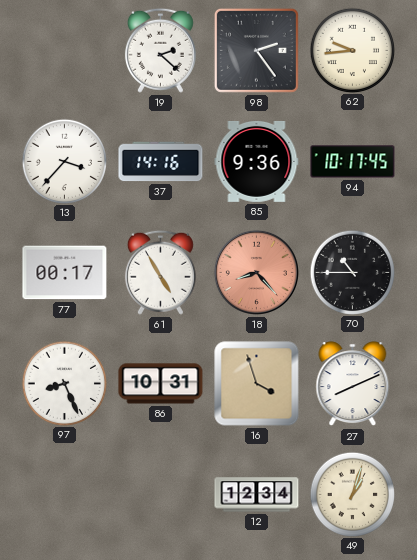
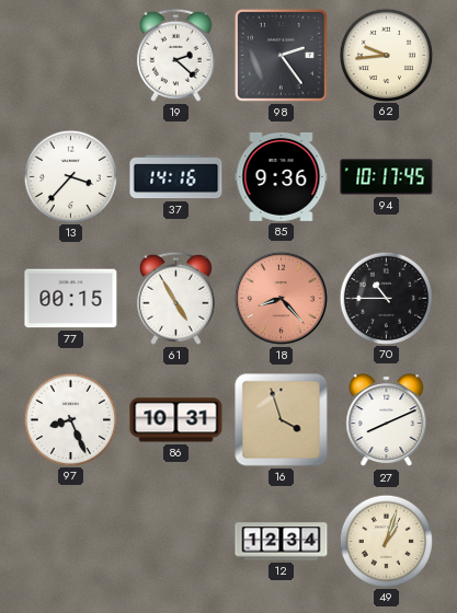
77: 00:17 -> 00:15
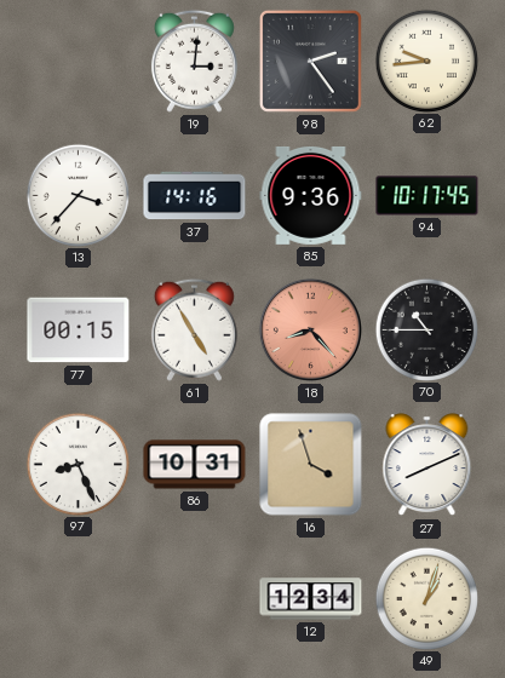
19: 2:22 -> 3:01
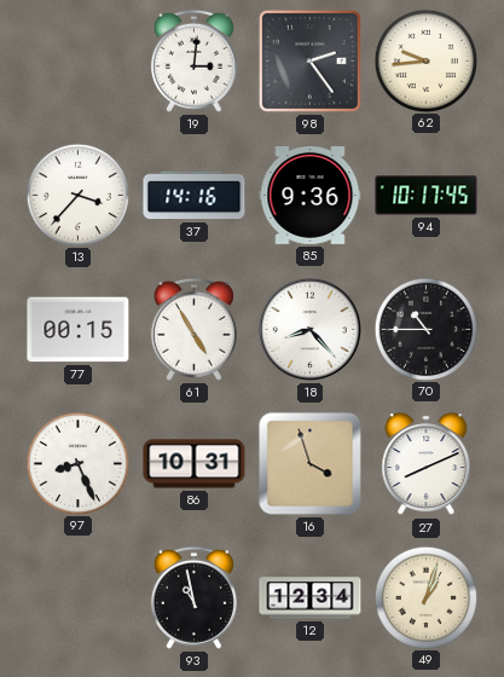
18 dial: salmon -> white
93: none -> 10:58
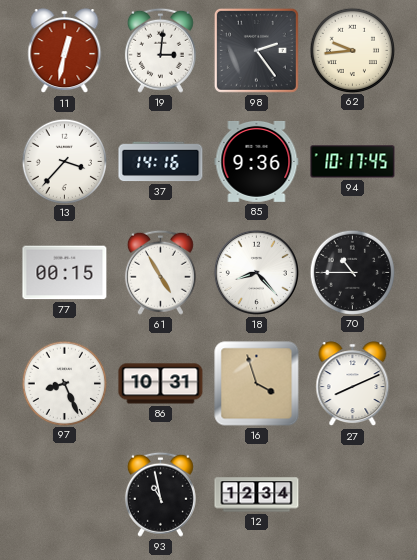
11: none -> 12:32
49: 1:03 -> none
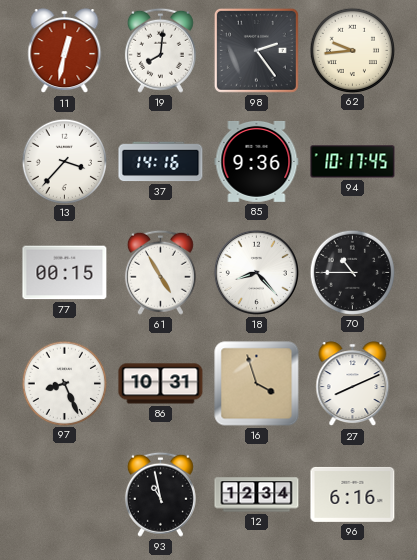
19: 3:01 -> 8:01
96: none -> 6:16
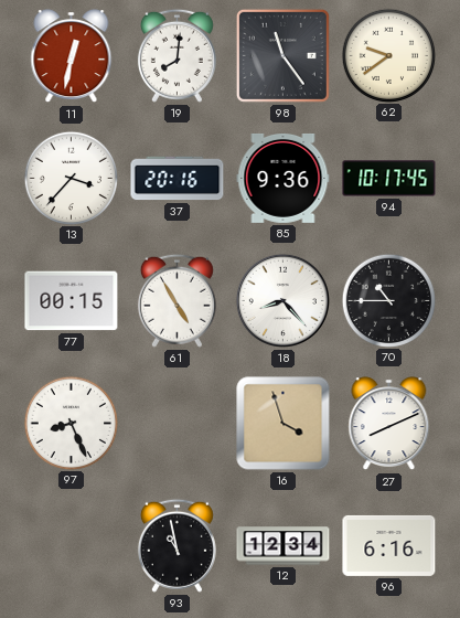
98: 2:24 -> 11:24
62: 9:44 -> 9:39
37: 14:16 -> 20:16
86: 10:31 -> none
